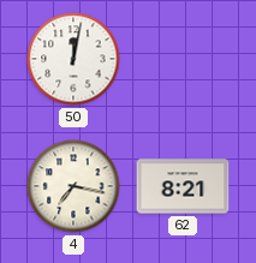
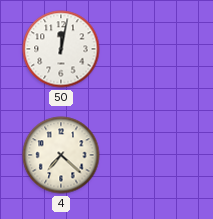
4: 7:17 -> 7:22
62: 8:21 -> none
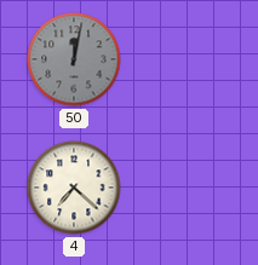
50 dial: white -> grey
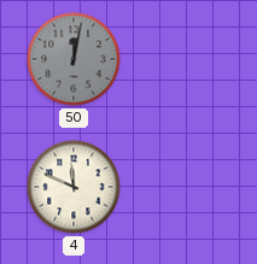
4: 7:22 -> 11:49
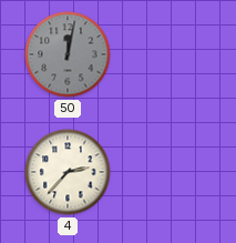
4: 11:49 -> 2:37
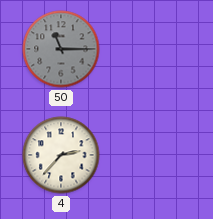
50: 12:02 -> 11:15
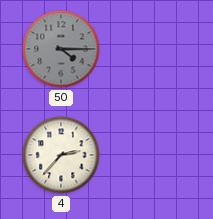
50: 11:15 -> 4:15
